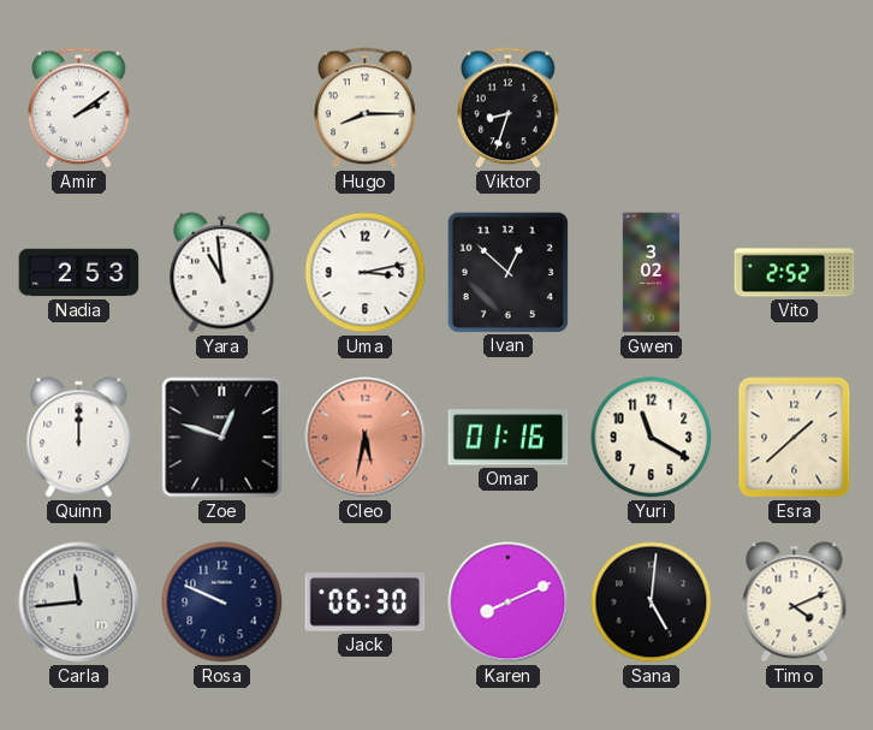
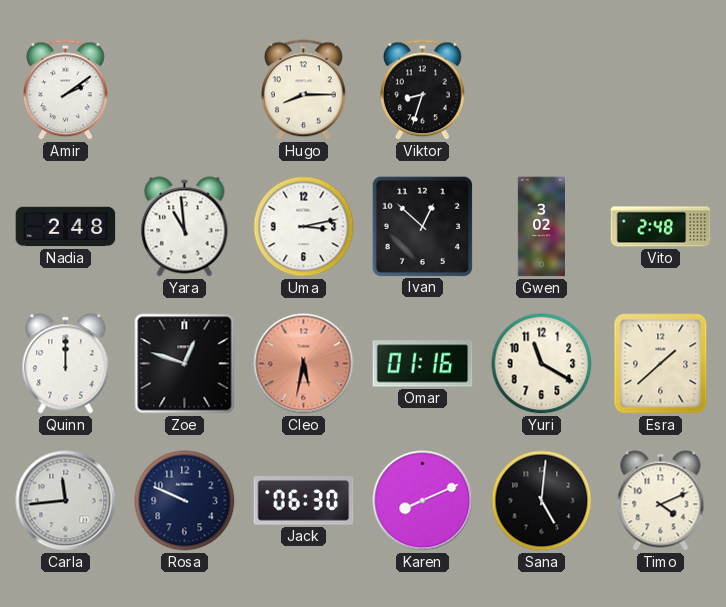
Nadia: 2:53 -> 2:48
Vito: 2:52 -> 2:48
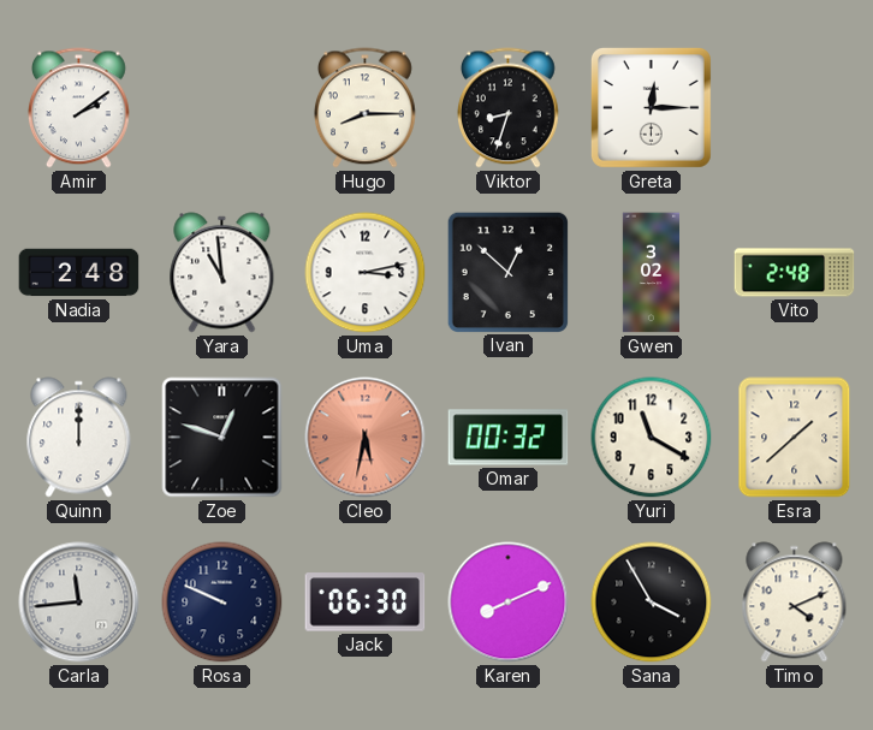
Greta: none -> 12:15
Omar: 01:16 -> 00:32
Sana: 5:01 -> 3:55
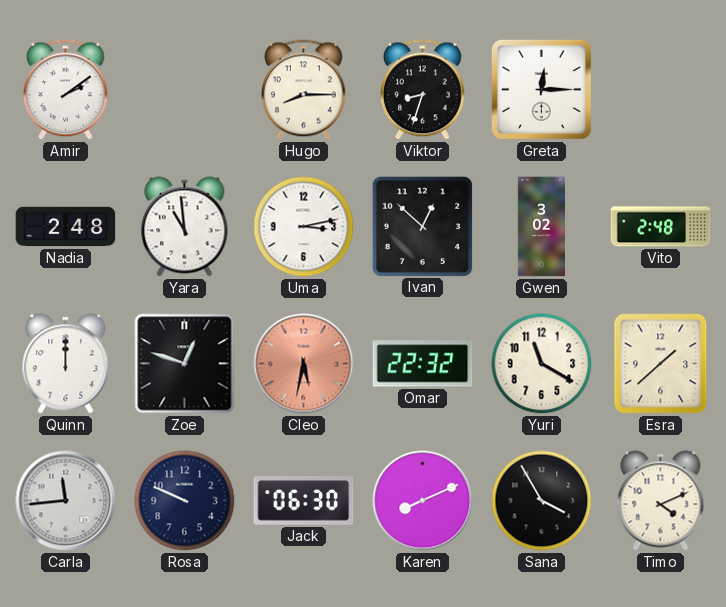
Omar: 00:32 -> 22:32
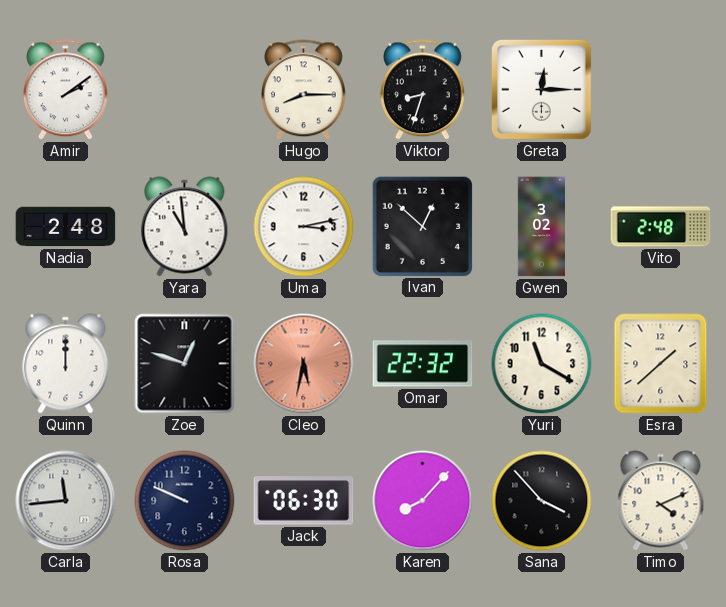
Karen: 8:11 -> 8:07
Sana: 3:55 -> 3:53
